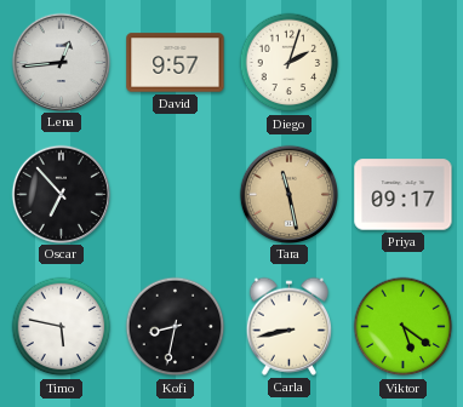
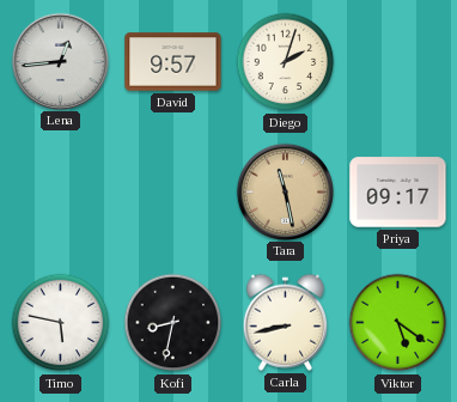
Oscar: 6:53 -> none
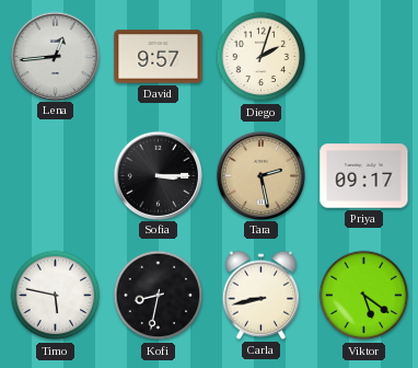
Sofia: none -> 3:15
Tara: 11:28 -> 2:28
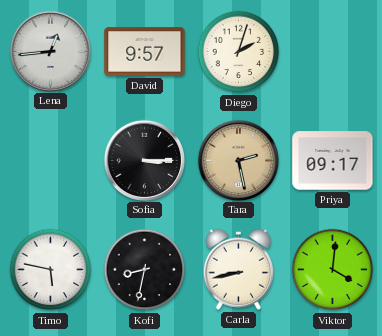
Viktor: 5:21 -> 4:01
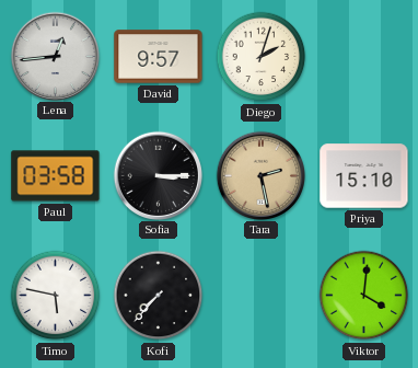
Paul: none -> 03:58
Priya: 09:17 -> 15:10
Kofi: 8:32 -> 7:37
Carla: 8:43 -> none
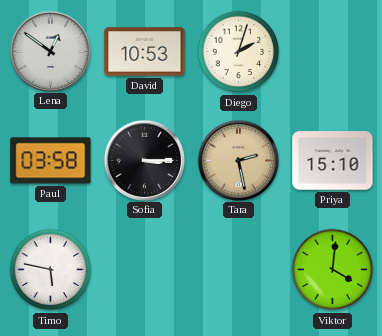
Lena: 12:44 -> 12:51
David: 9:57 -> 10:53
Kofi: 7:37 -> none
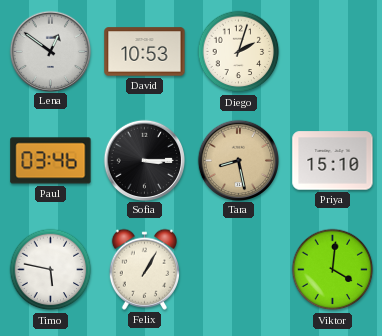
Paul: 03:58 -> 03:46
Tara: 2:28 -> 8:28
Felix: none -> 1:05
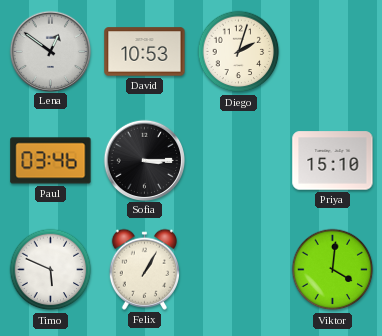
Tara: 8:28 -> none
Timo: 5:47 -> 5:49
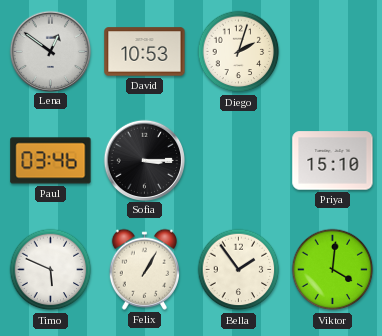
Bella: none -> 1:54
